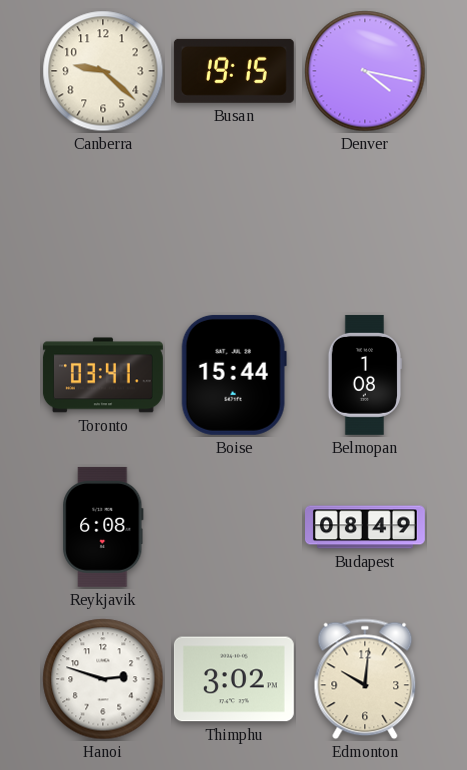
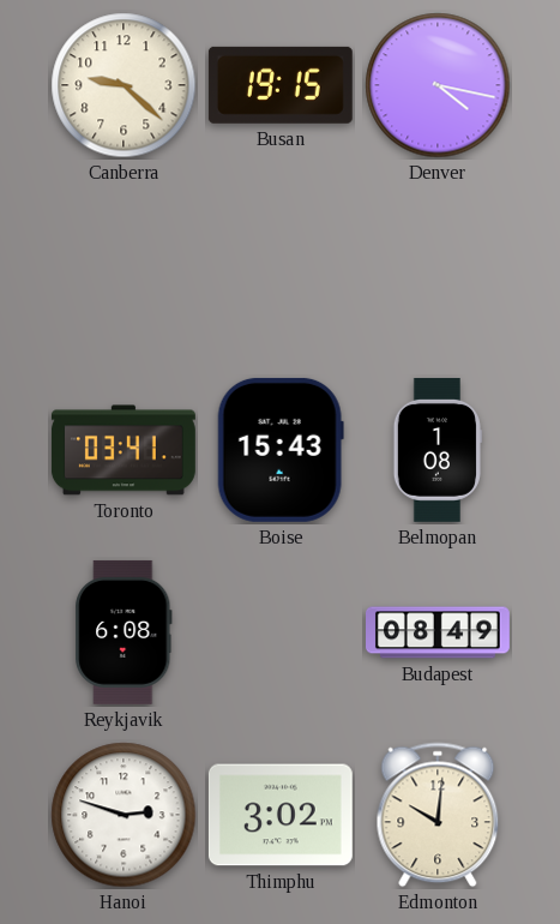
Boise: 15:44 -> 15:43
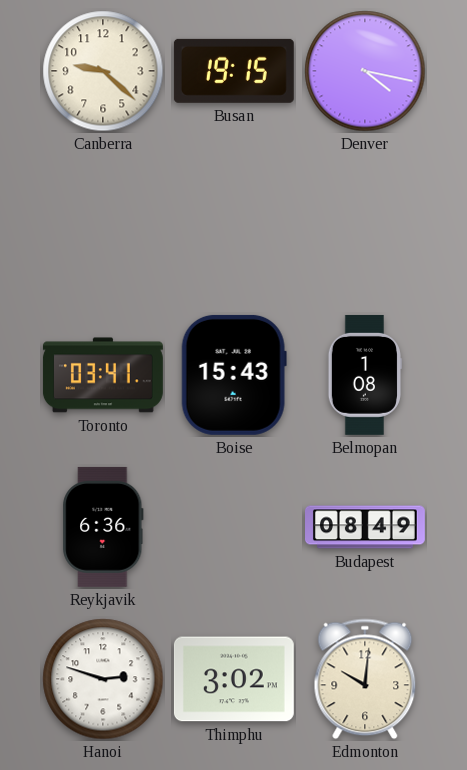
Reykjavik: 6:08 -> 6:36
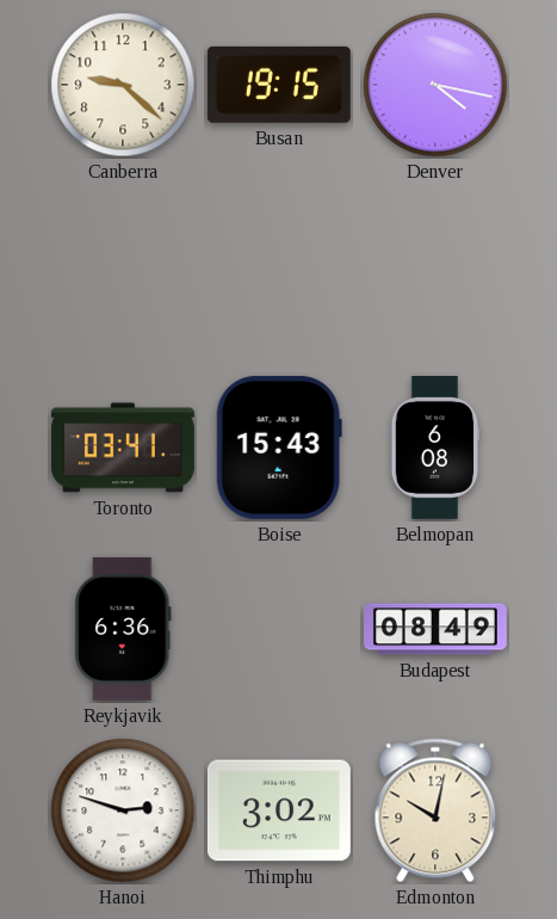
Belmopan: 1:08 -> 6:08
Edmonton: 10:01 -> 10:02
